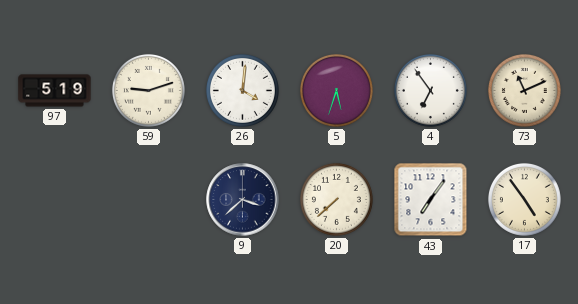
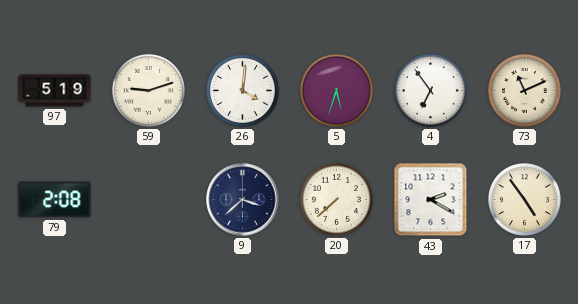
79: none -> 2:08
43: 7:06 -> 2:20
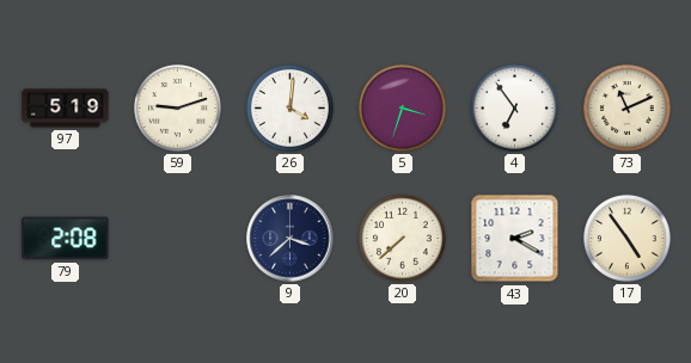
5: 5:33 -> 3:33
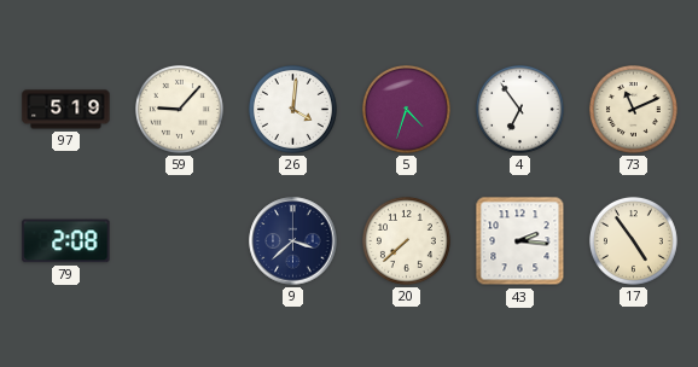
59: 9:12 -> 9:07
5: 3:33 -> 4:33
43: 2:20 -> 2:16
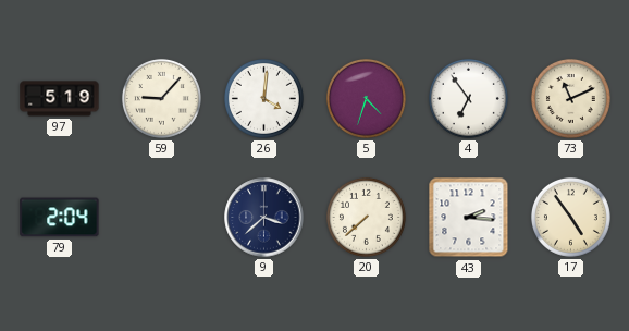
79: 2:08 -> 2:04
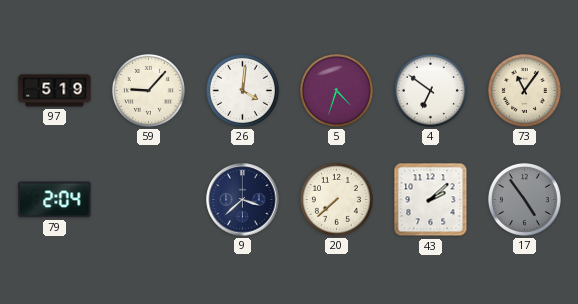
4: 6:54 -> 6:51
73: 11:11 -> 11:06
43: 2:16 -> 2:08
17 dial: cream -> grey
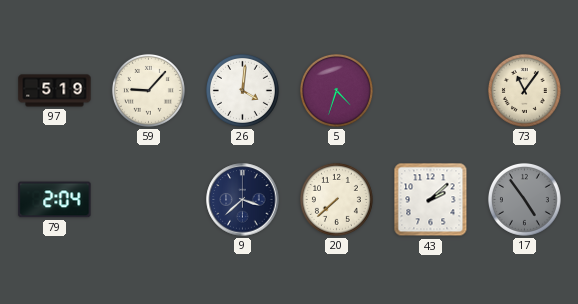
4: 6:51 -> none
